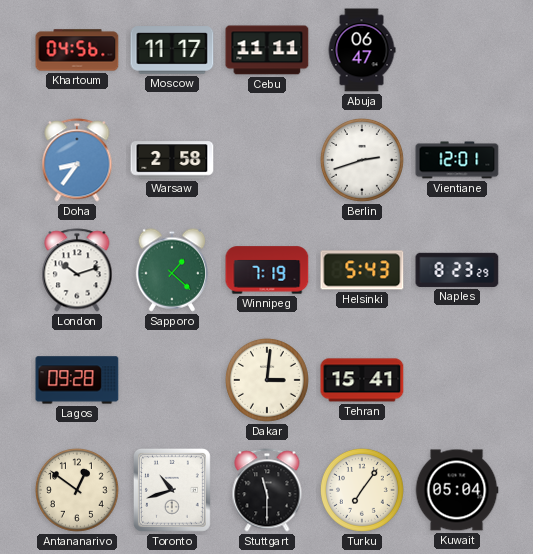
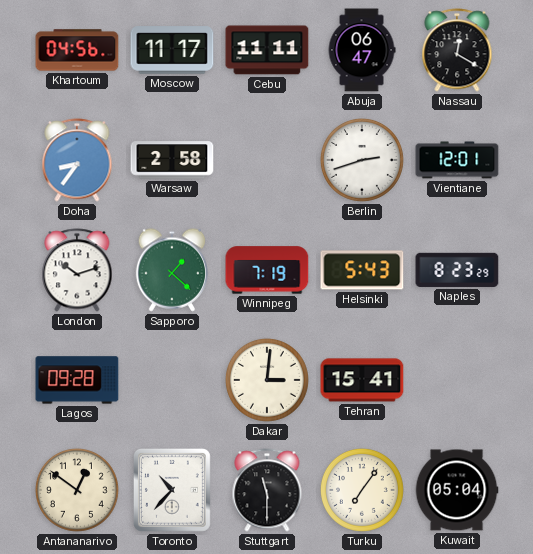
Nassau: none -> 12:20
Toronto: 10:42 -> 10:37
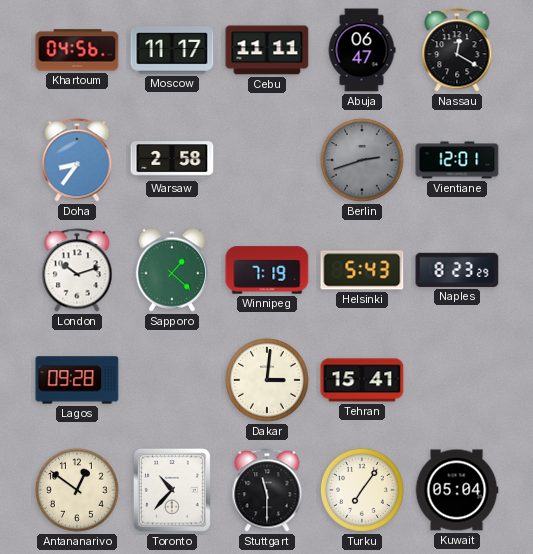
Berlin dial: white -> grey
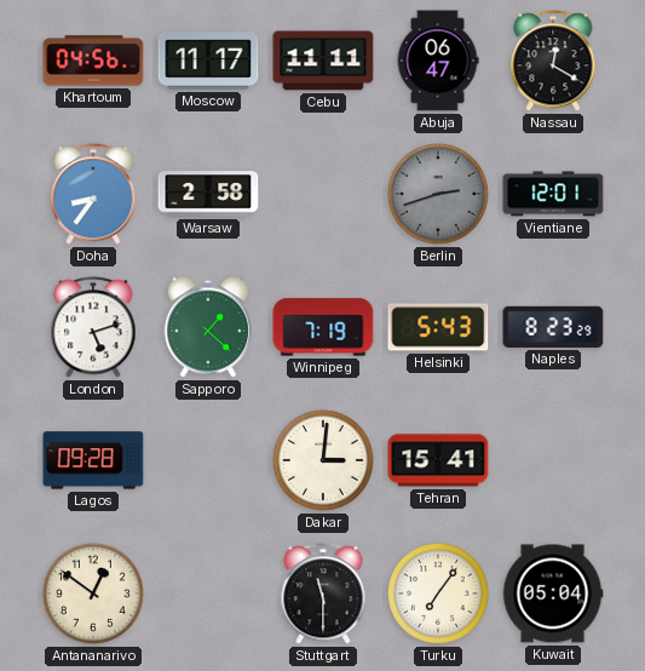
London: 10:12 -> 5:12
Toronto: 10:37 -> none
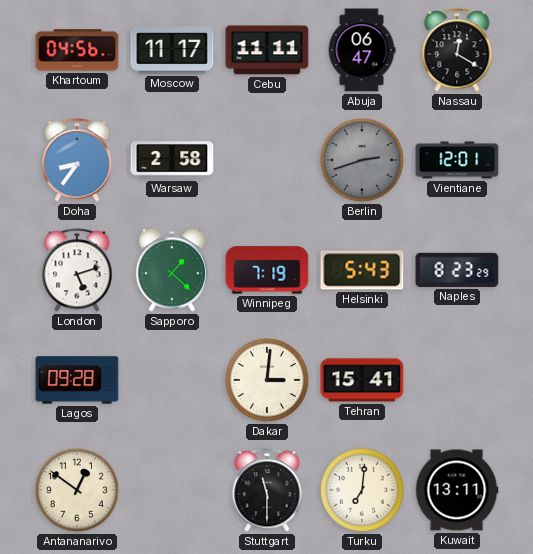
Turku: 7:06 -> 7:01
Kuwait: 05:04 -> 13:11
